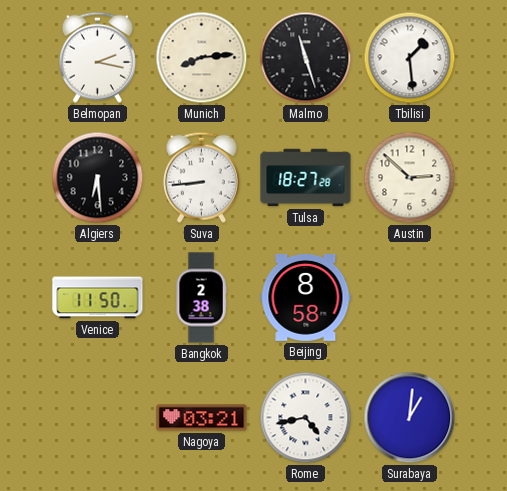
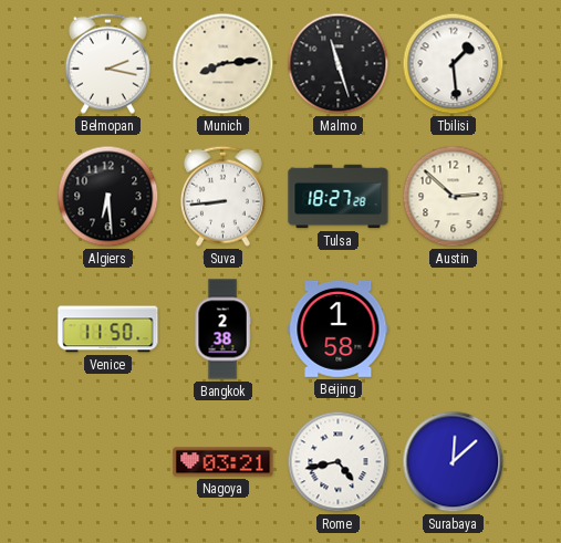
Beijing: 8:58 -> 1:58
Surabaya: 1:01 -> 12:08
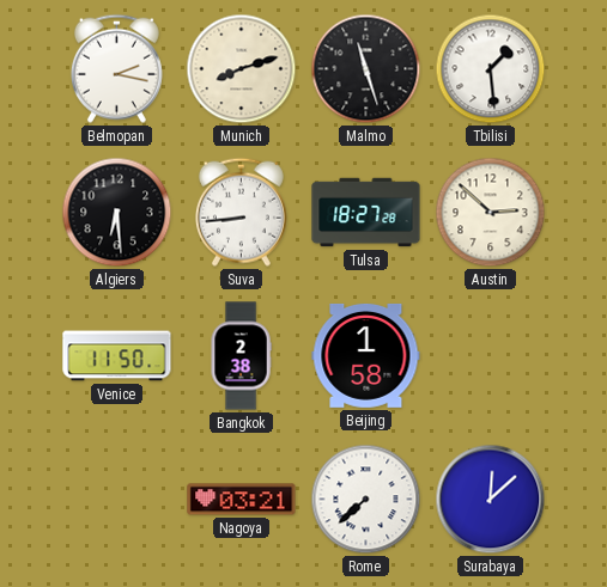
Munich: 8:14 -> 8:12
Rome: 4:43 -> 7:38
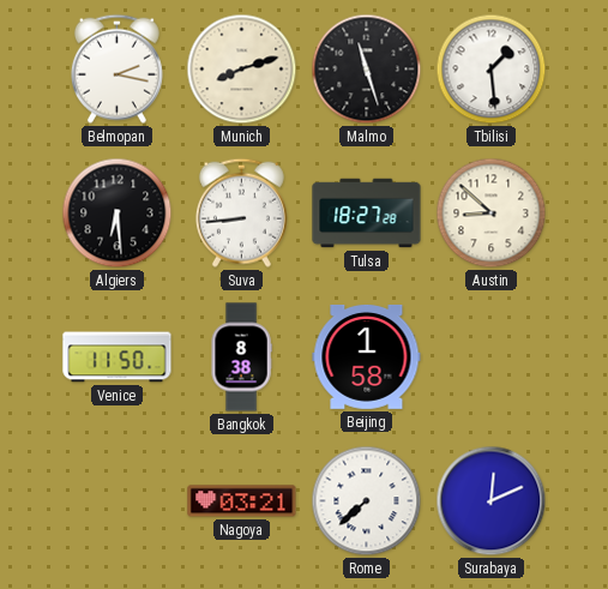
Austin: 2:52 -> 8:52
Bangkok: 2:38 -> 8:38
Surabaya: 12:08 -> 12:11
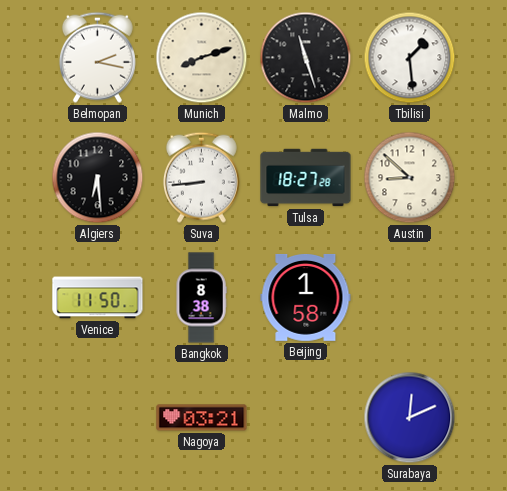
Rome: 7:38 -> none
